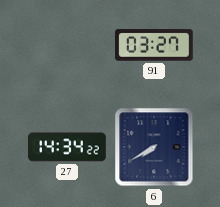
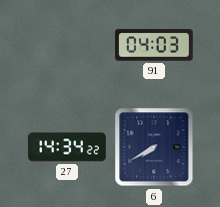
91: 03:27 -> 04:03
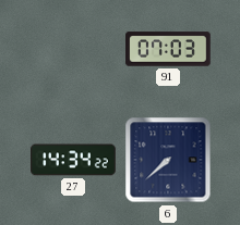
91: 04:03 -> 07:03
6: 7:40 -> 7:38
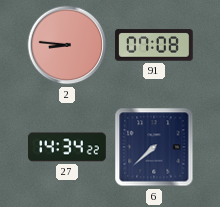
2: none -> 8:46
91: 07:03 -> 07:08
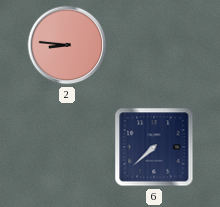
91: 07:08 -> none
27: 14:34 -> none
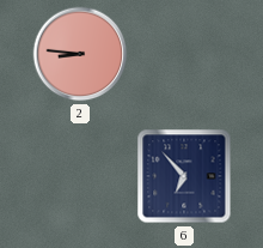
6: 7:38 -> 6:53
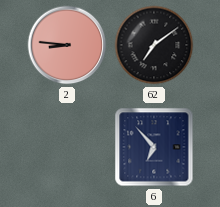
62: none -> 7:09
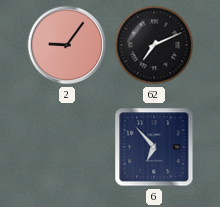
2: 8:46 -> 9:06
62: 7:09 -> 7:11
